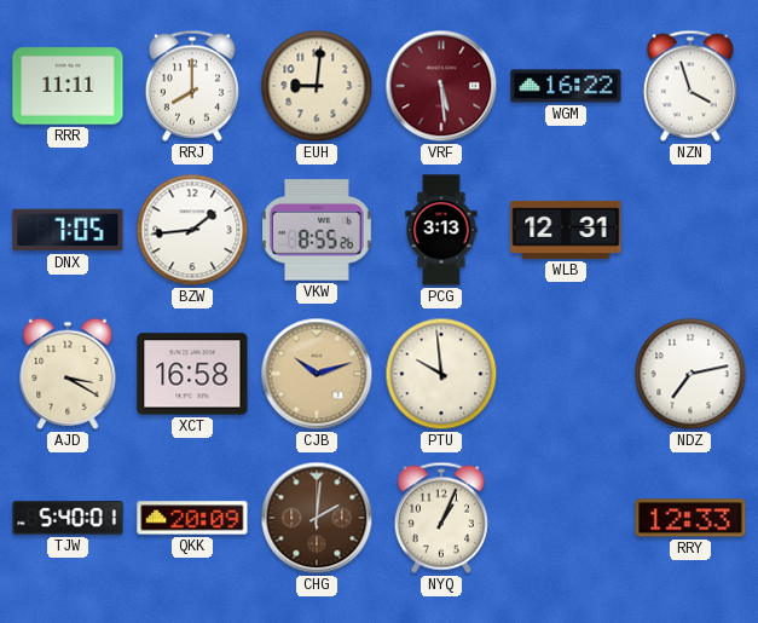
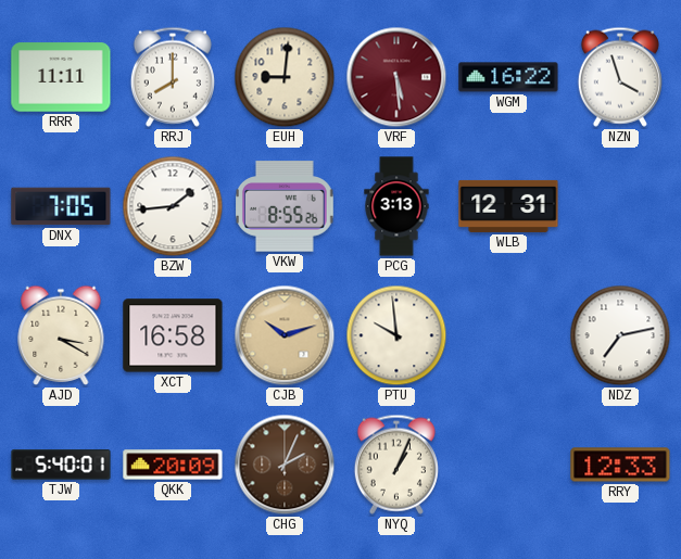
CHG: 2:01 -> 2:04
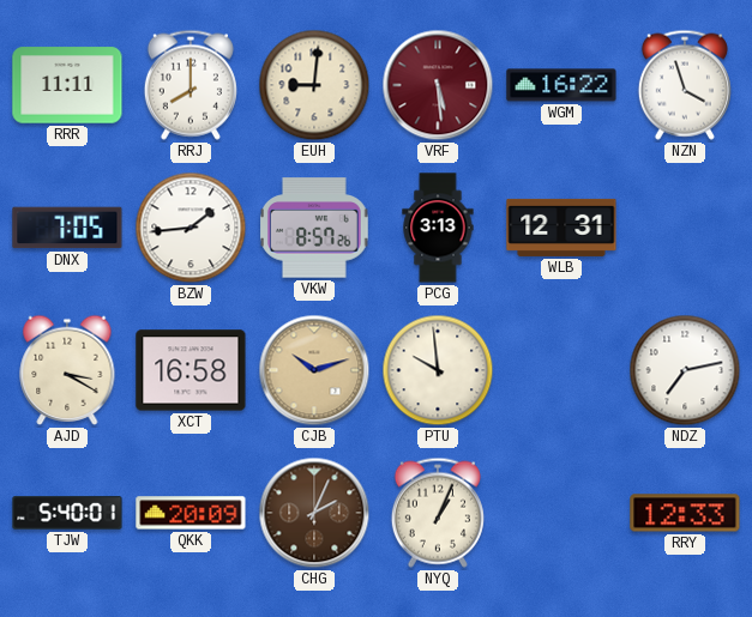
VKW: 8:55 -> 8:57
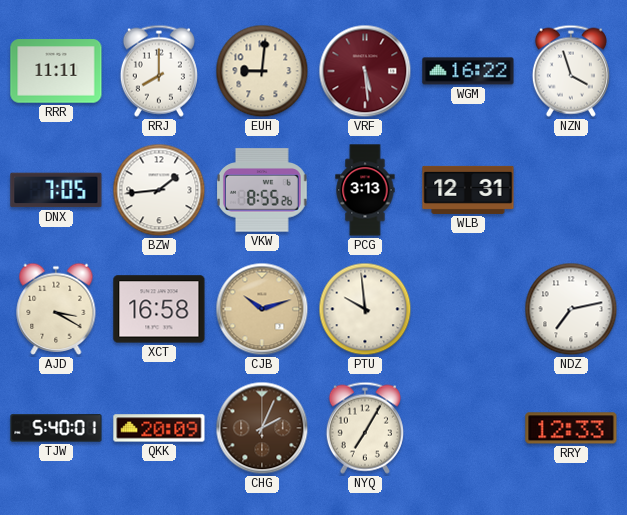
VKW: 8:57 -> 8:55
NYQ: 1:04 -> 7:05
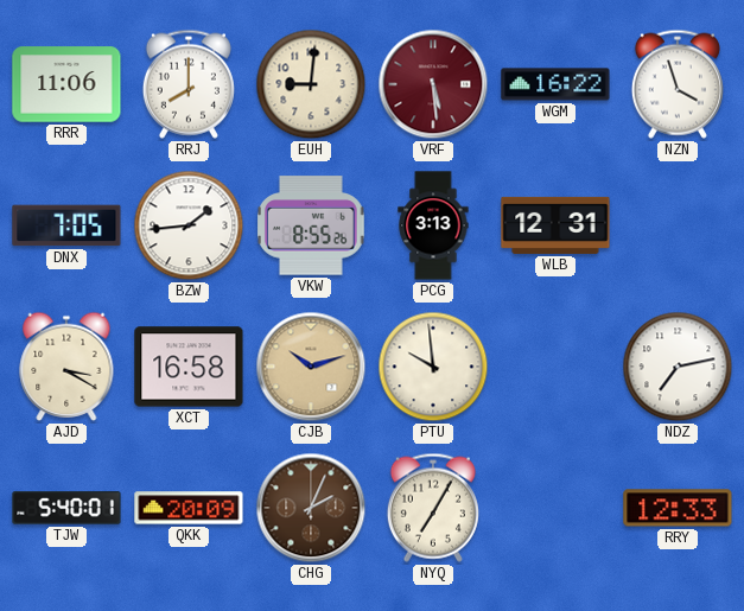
RRR: 11:11 -> 11:06
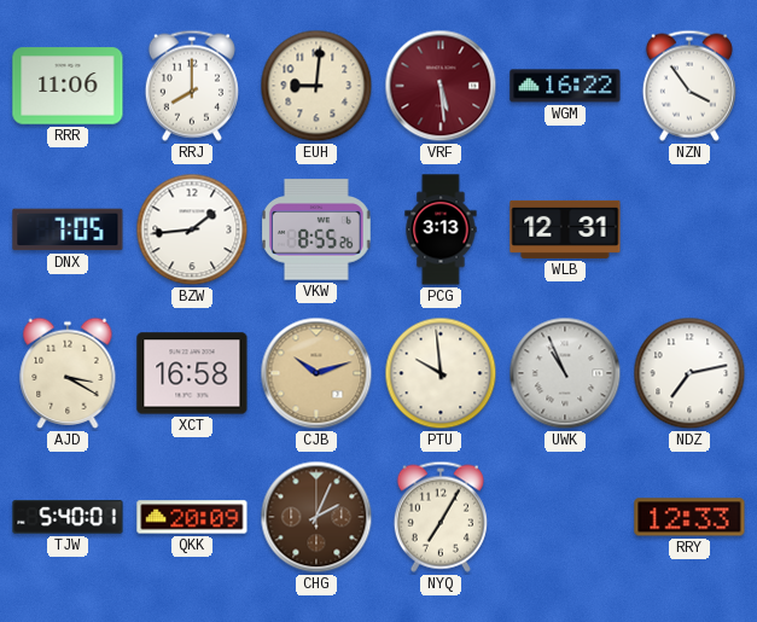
NZN: 3:57 -> 3:54
UWK: none -> 10:56
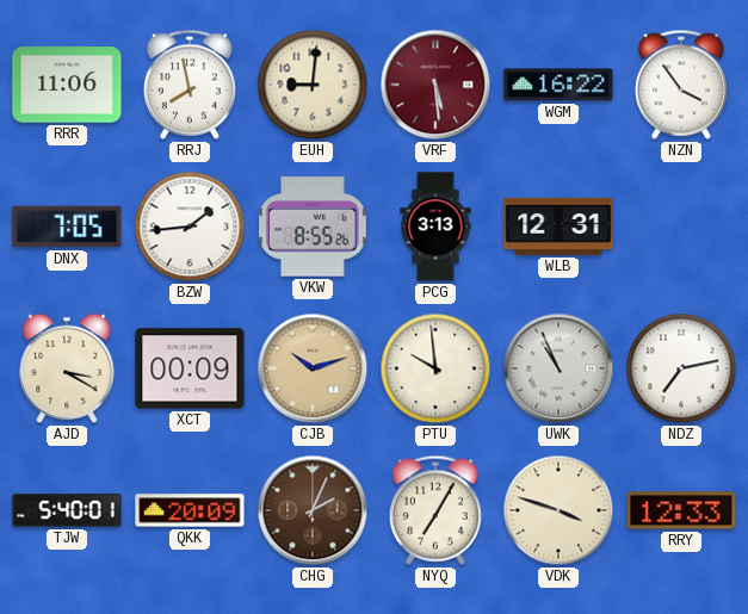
RRJ: 8:00 -> 7:58
XCT: 16:58 -> 00:09
VDK: none -> 3:48
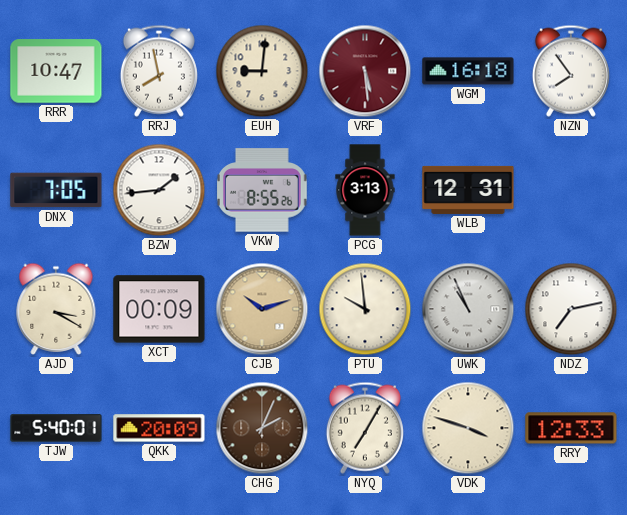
RRR: 11:06 -> 10:47
WGM: 16:22 -> 16:18
NZN: 3:54 -> 7:54
